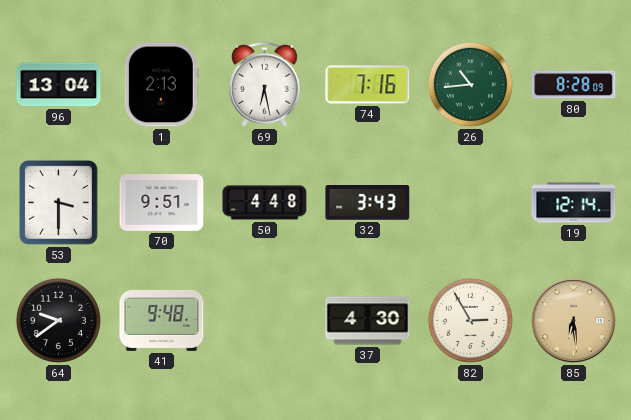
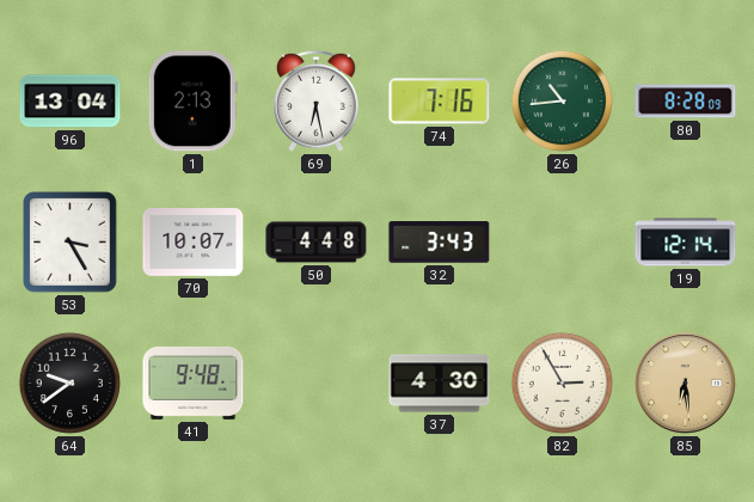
53: 3:30 -> 3:25
70: 9:51 -> 10:07
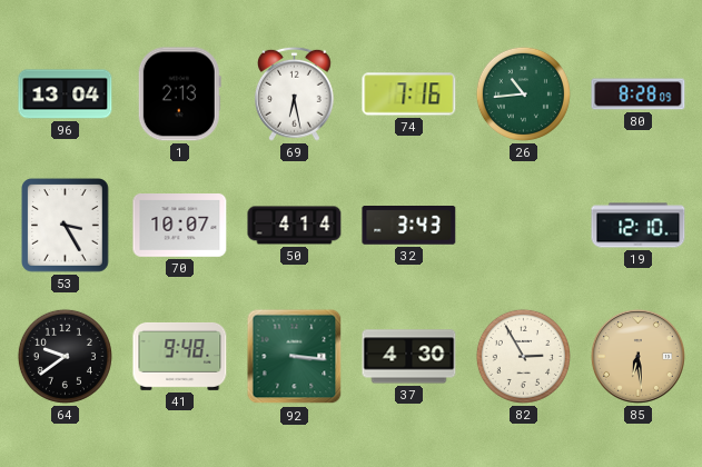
50: 4:48 -> 4:14
19: 12:14 -> 12:10
92: none -> 3:16
